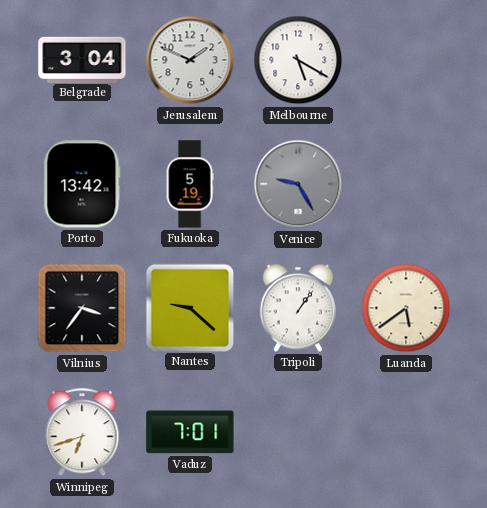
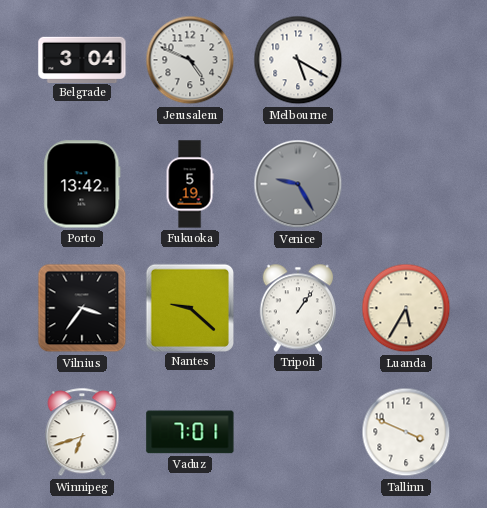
Jerusalem: 1:49 -> 4:49
Luanda: 5:39 -> 5:35
Tallinn: none -> 3:49
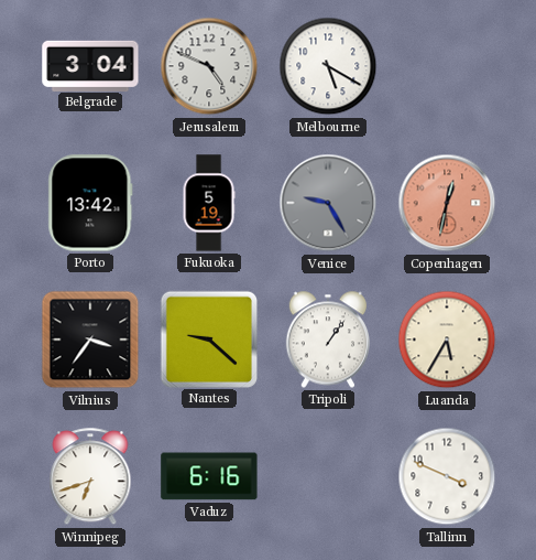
Copenhagen: none -> 12:32
Vaduz: 7:01 -> 6:16
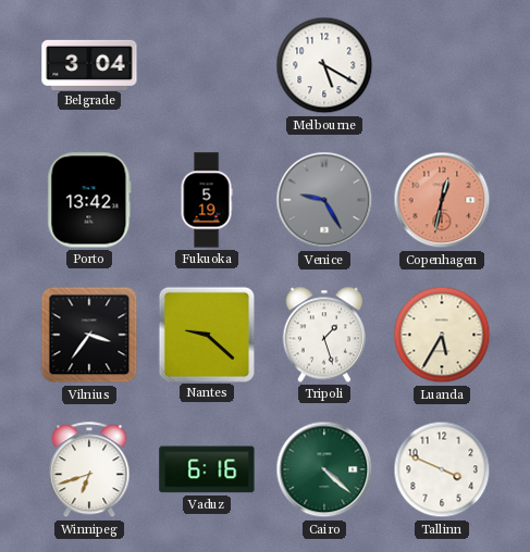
Jerusalem: 4:49 -> none
Tripoli: 1:06 -> 1:27
Cairo: none -> 4:22
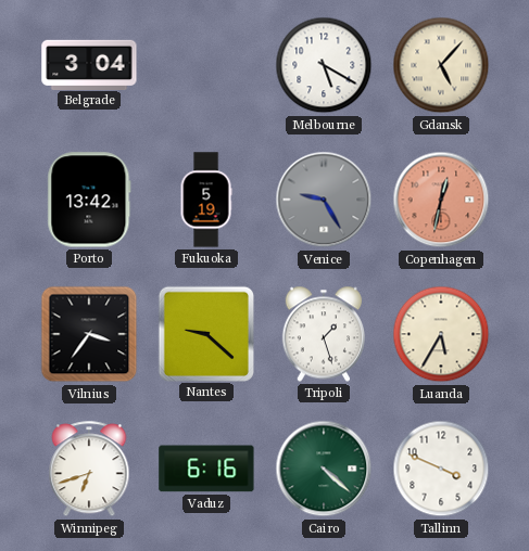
Gdansk: none -> 5:07
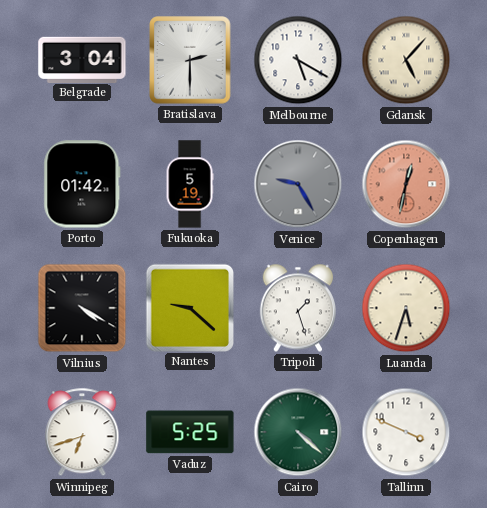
Bratislava: none -> 2:30
Porto: 13:42 -> 01:42
Vilnius: 3:36 -> 4:20
Luanda: 5:35 -> 5:33
Vaduz: 6:16 -> 5:25
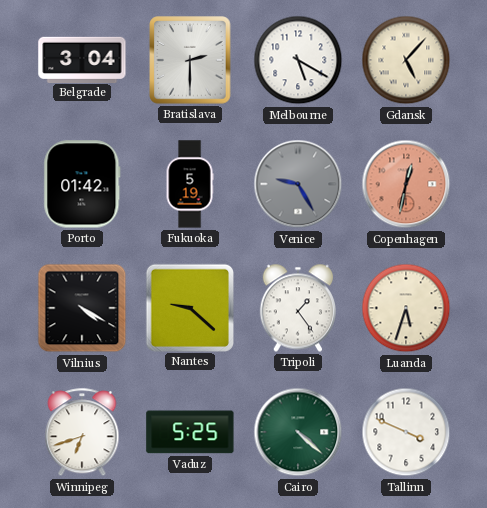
Tripoli: 1:27 -> 1:24
